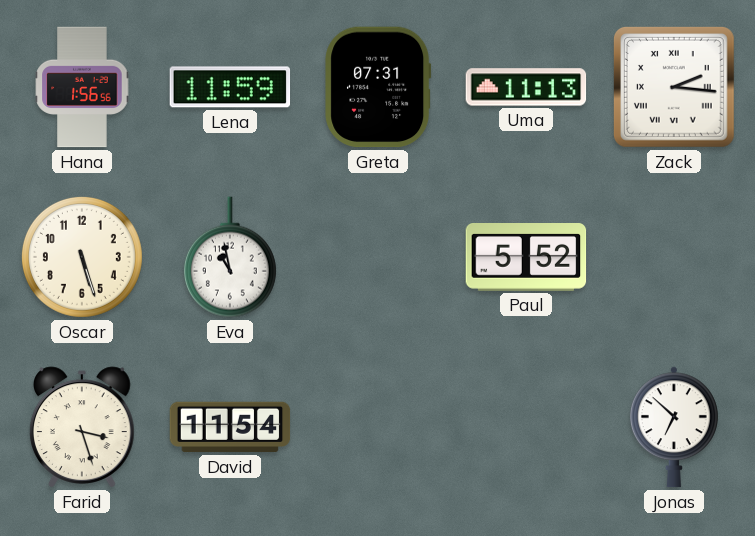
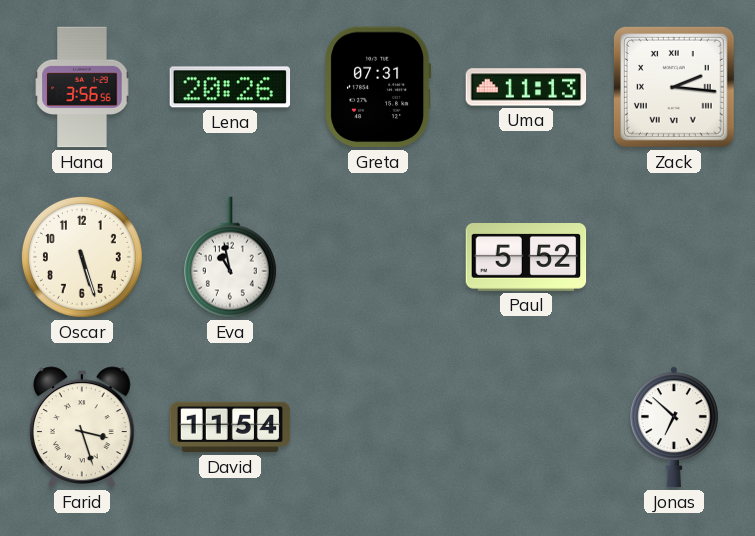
Hana: 1:56 -> 3:56
Lena: 11:59 -> 20:26
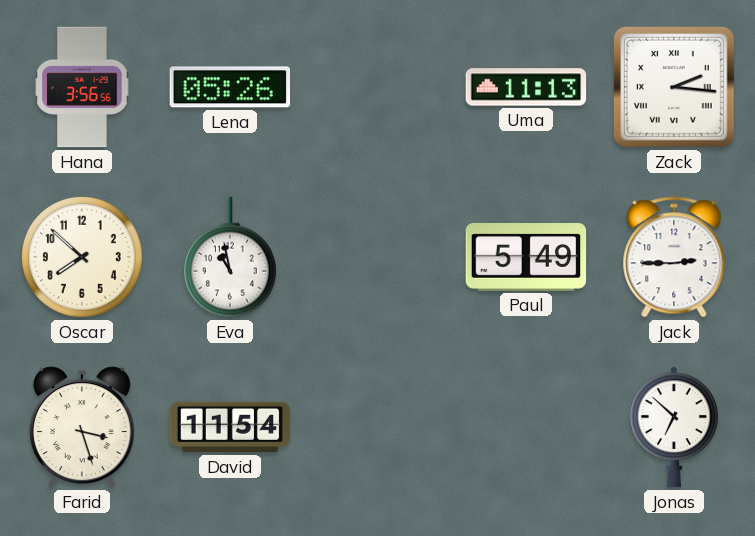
Lena: 20:26 -> 05:26
Greta: 07:31 -> none
Oscar: 5:27 -> 7:52
Paul: 5:52 -> 5:49
Jack: none -> 2:45
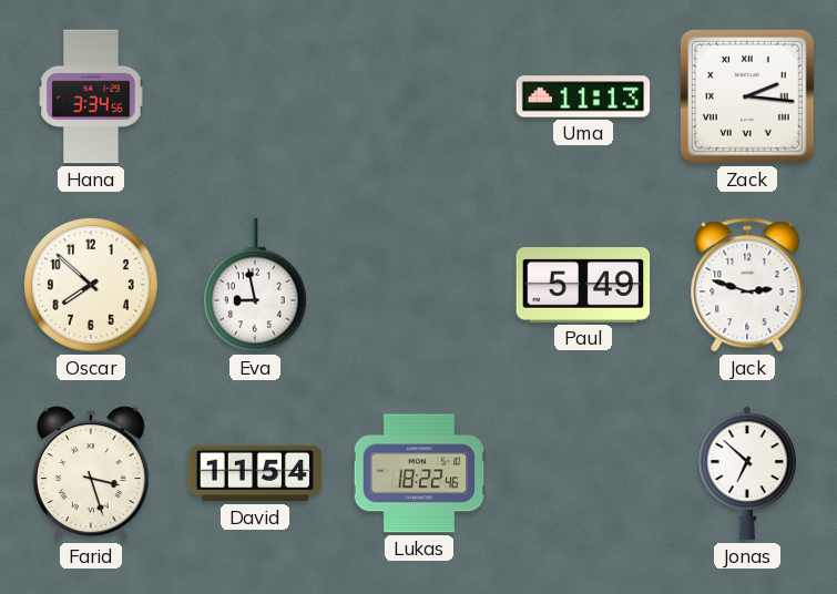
Hana: 3:56 -> 3:34
Lena: 05:26 -> none
Eva: 10:58 -> 8:58
Jack: 2:45 -> 2:48
Lukas: none -> 18:22
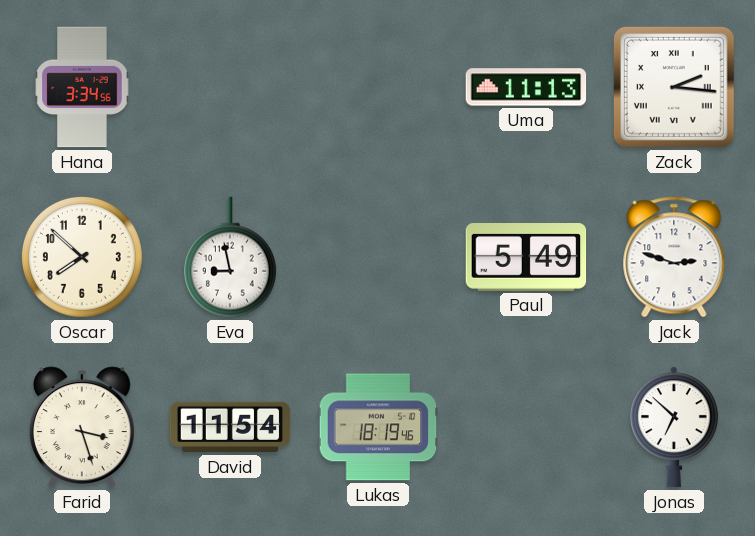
Lukas: 18:22 -> 18:19
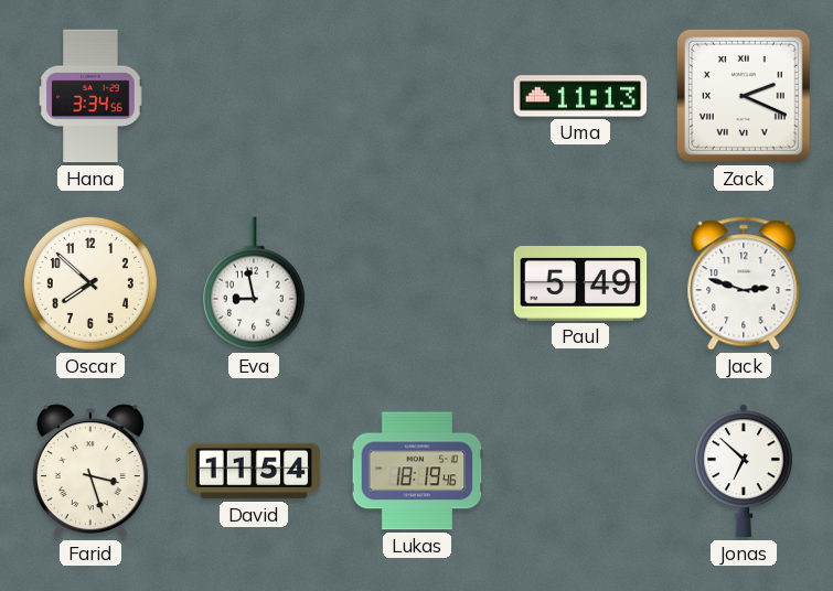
Zack: 2:16 -> 2:19
